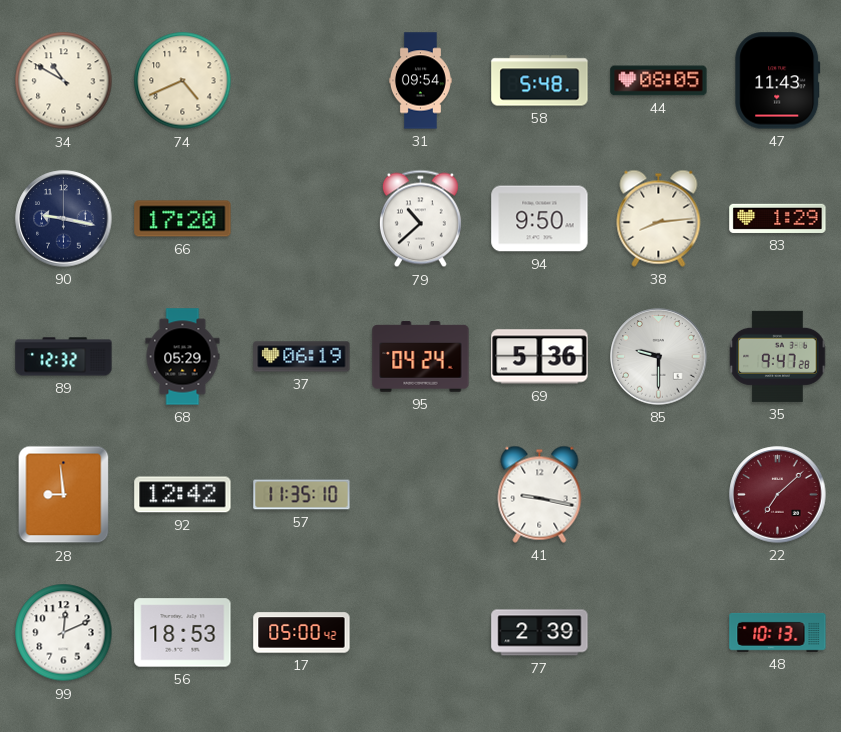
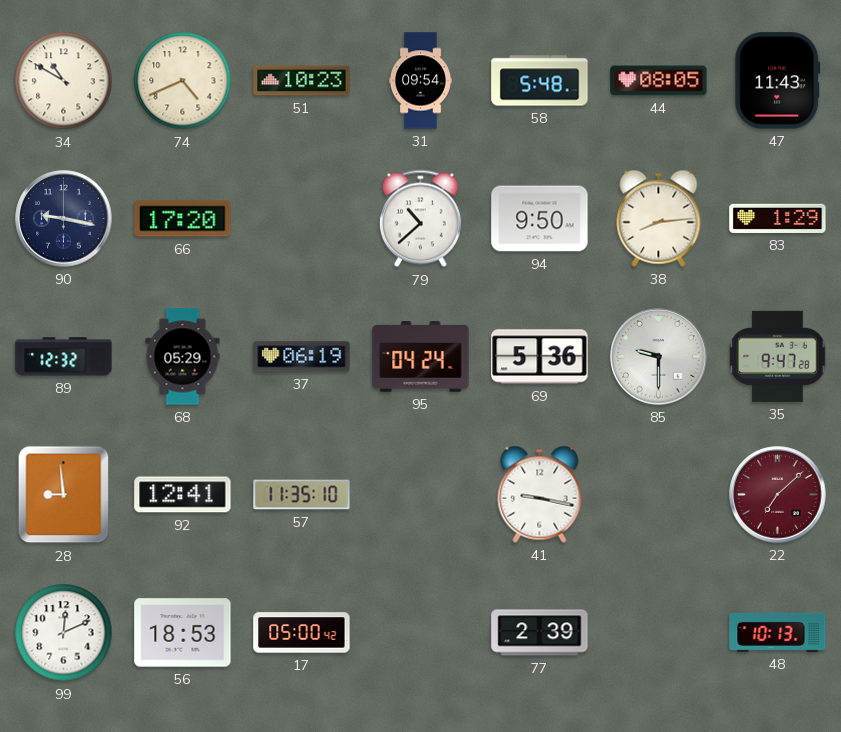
51: none -> 10:23
92: 12:42 -> 12:41
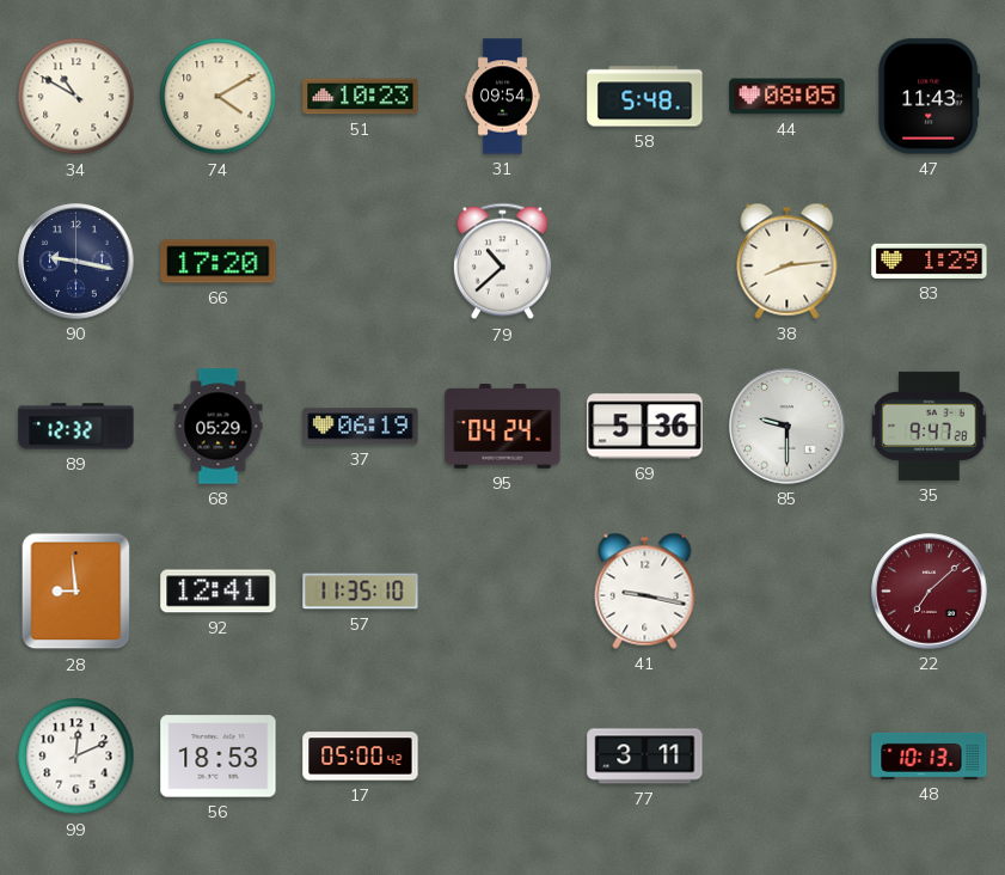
74: 4:41 -> 4:10
94: 9:50 -> none
77: 2:39 -> 3:11
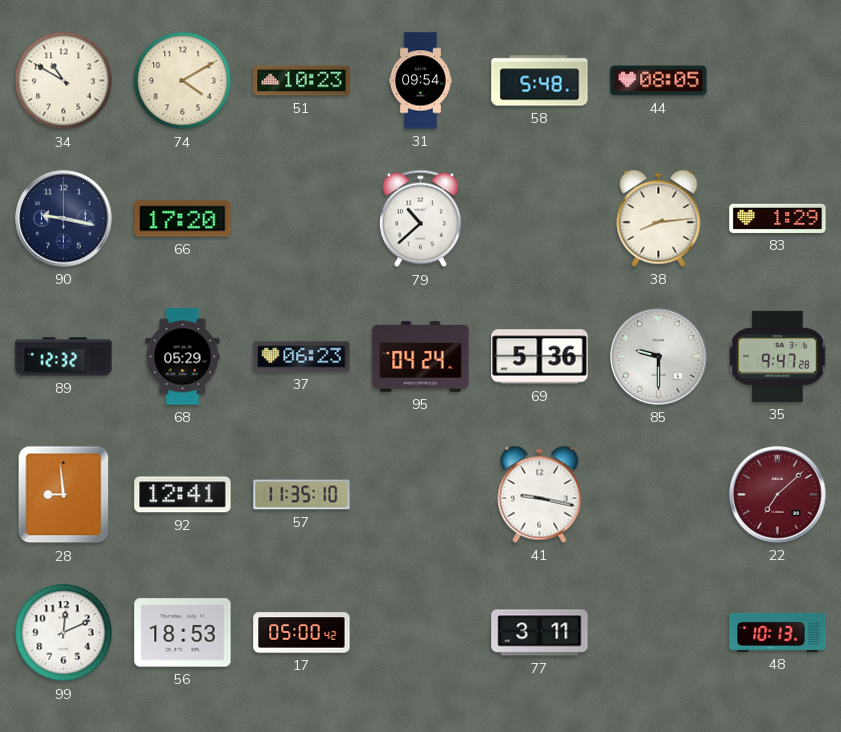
47: 11:43 -> none
37: 06:19 -> 06:23
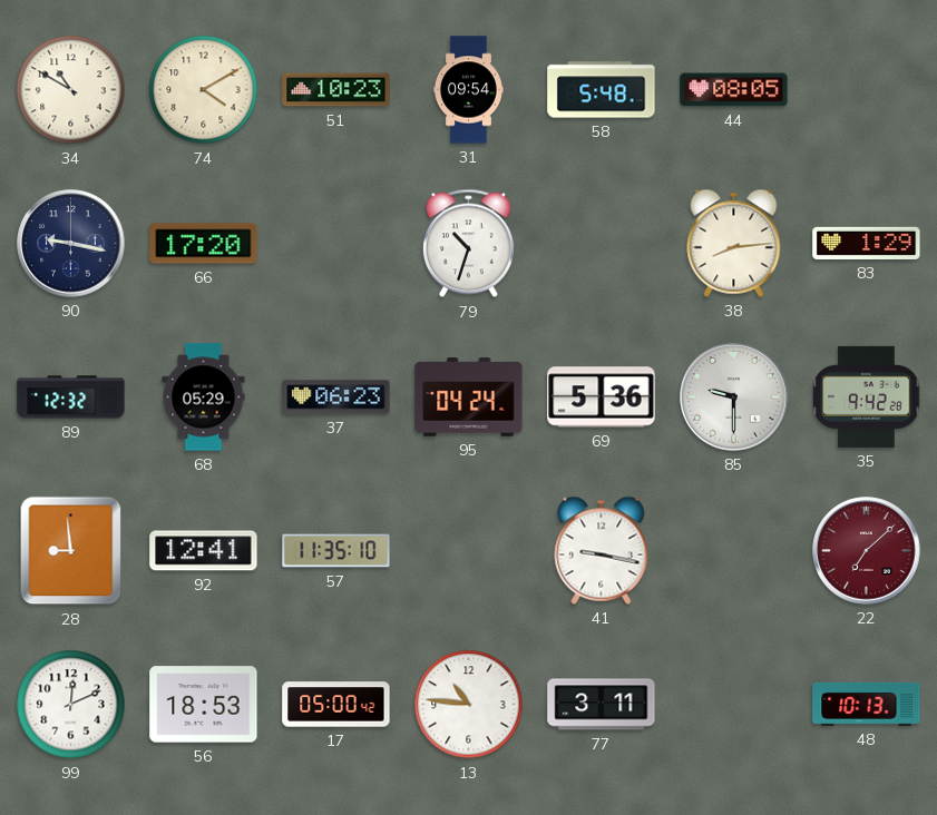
79: 10:38 -> 10:33
35: 9:47 -> 9:42
13: none -> 10:46
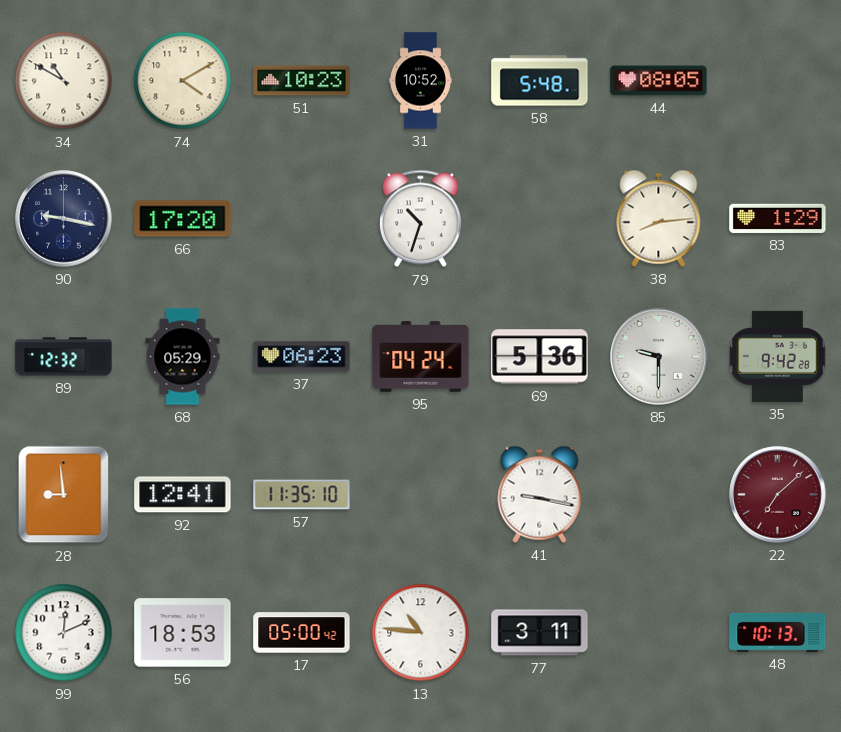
31: 09:54 -> 10:52
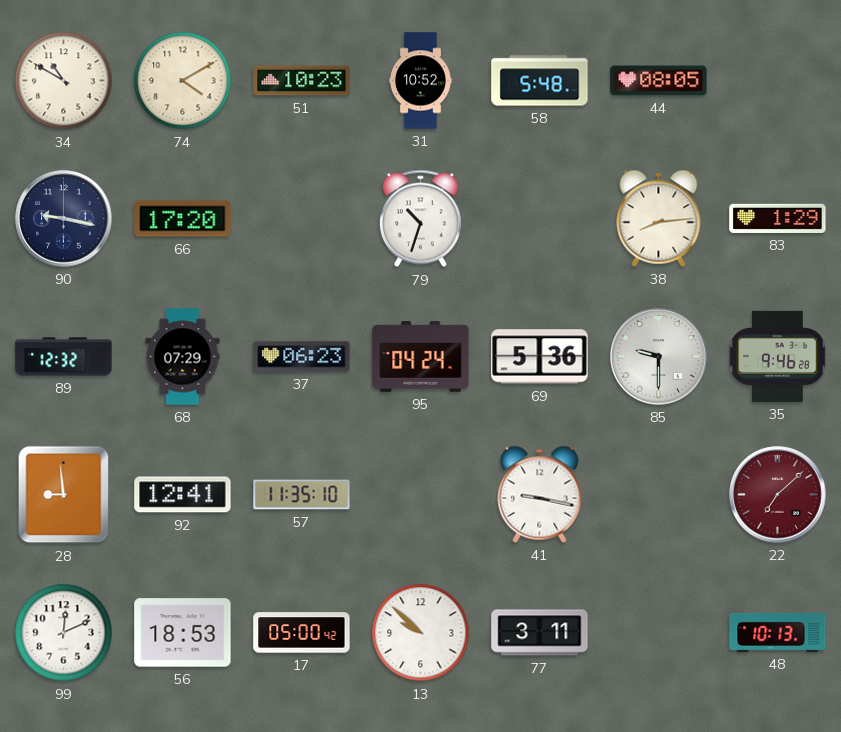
68: 05:29 -> 07:29
35: 9:42 -> 9:46
13: 10:46 -> 9:52
